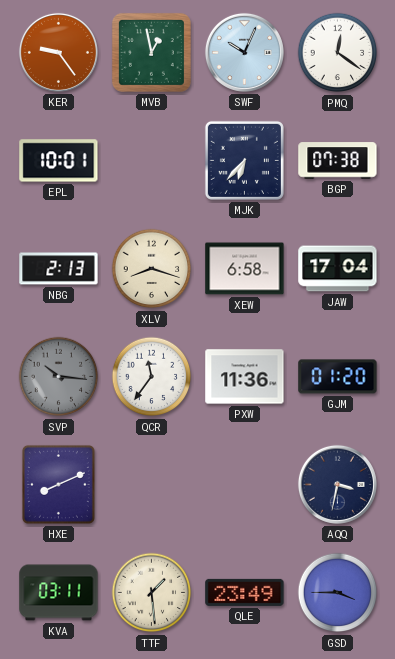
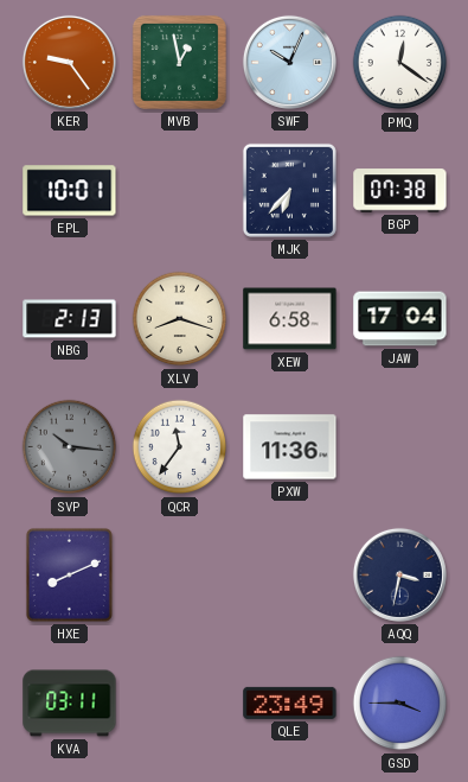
GJM: 01:20 -> none
TTF: 1:29 -> none
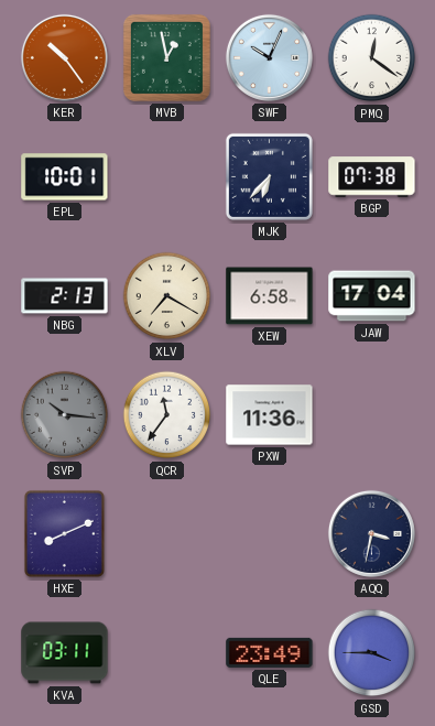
KER: 9:24 -> 10:24
XLV: 8:18 -> 7:20
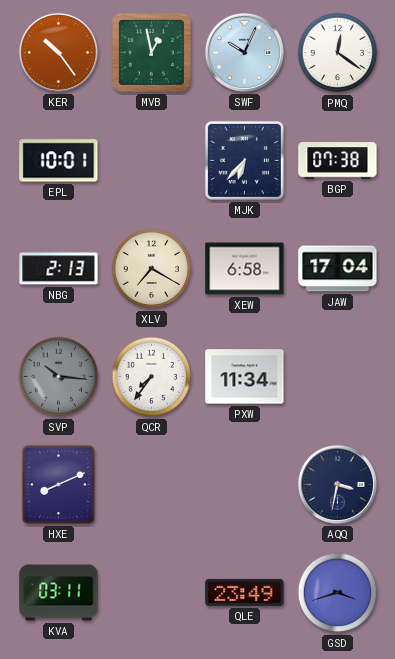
QCR: 11:36 -> 7:36
PXW: 11:36 -> 11:34
GSD: 3:45 -> 3:42
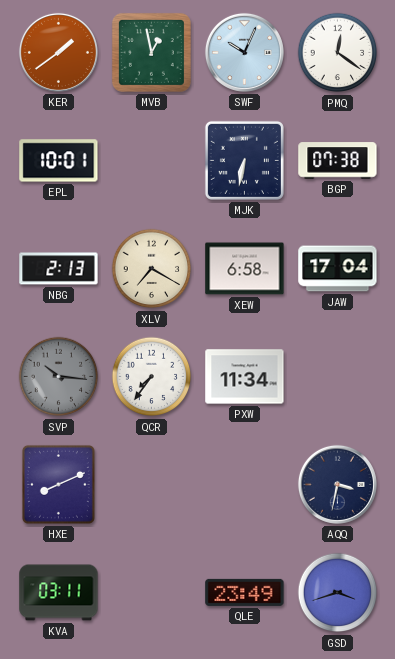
KER: 10:24 -> 1:39
MJK: 6:37 -> 6:32
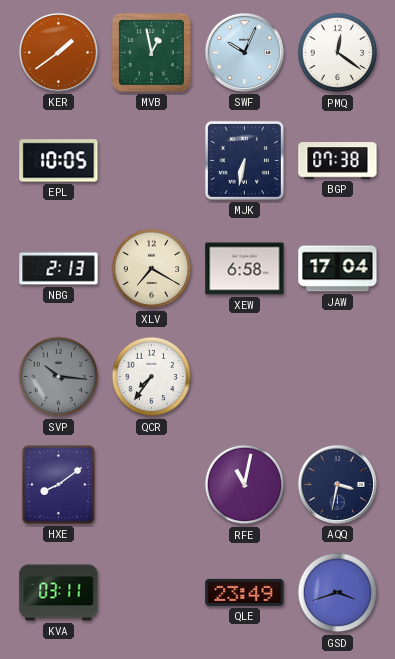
EPL: 10:01 -> 10:05
PXW: 11:34 -> none
HXE: 8:11 -> 8:09
RFE: none -> 11:02
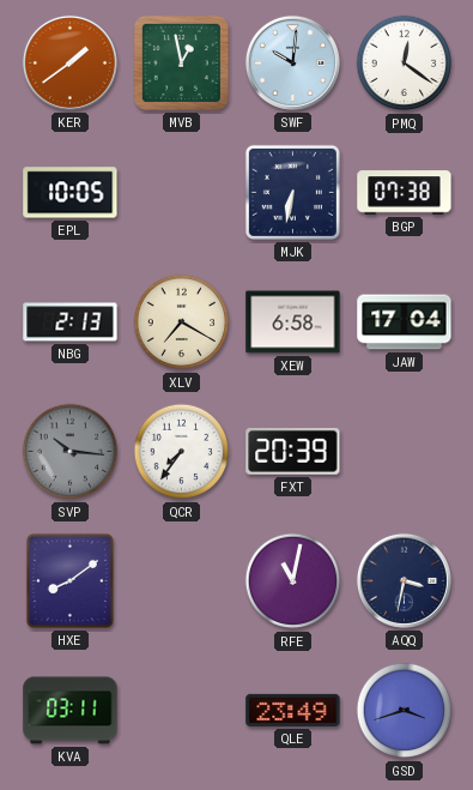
SWF: 10:04 -> 10:01
FXT: none -> 20:39
